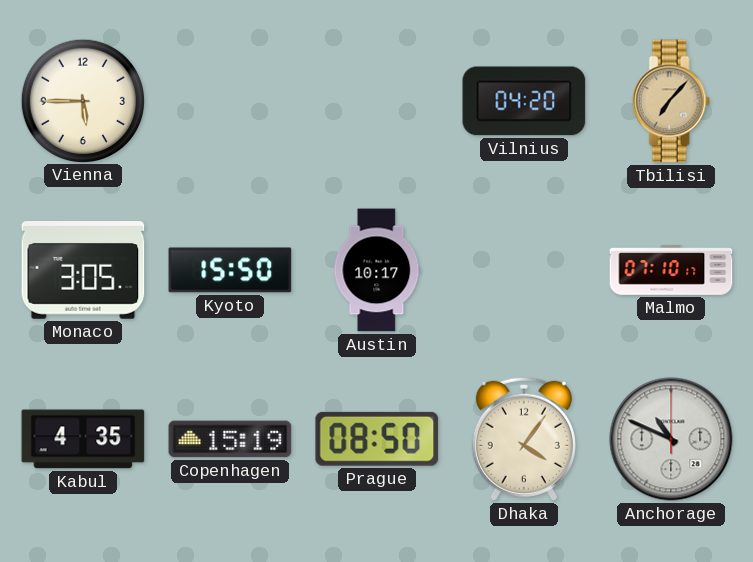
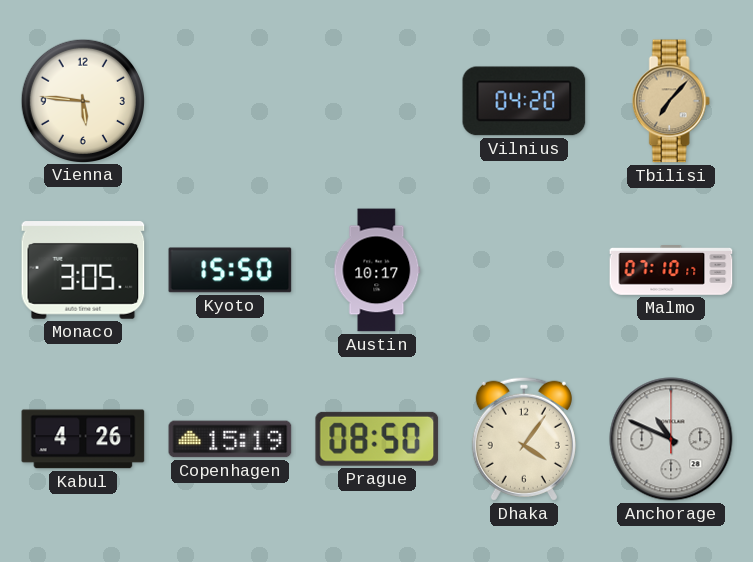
Vienna: 5:45 -> 5:46
Kabul: 4:35 -> 4:26
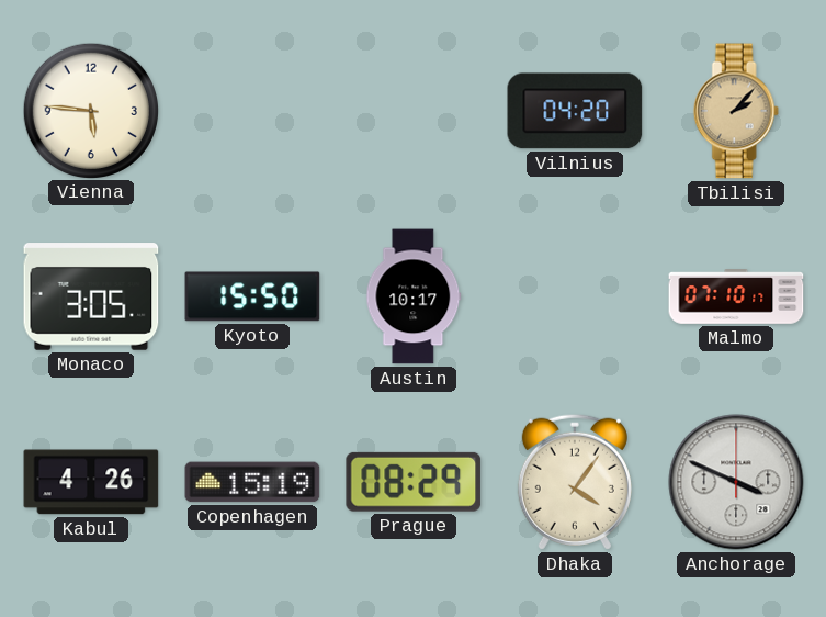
Tbilisi: 7:07 -> 2:07
Prague: 08:50 -> 08:29
Anchorage: 10:49 -> 3:49
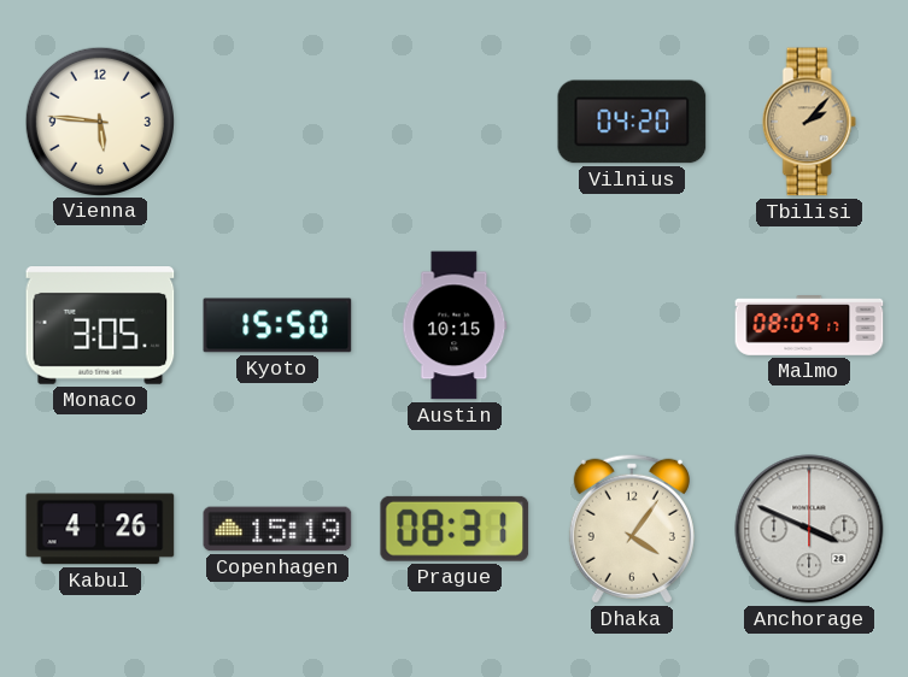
Austin: 10:17 -> 10:15
Malmo: 07:10 -> 08:09
Prague: 08:29 -> 08:31
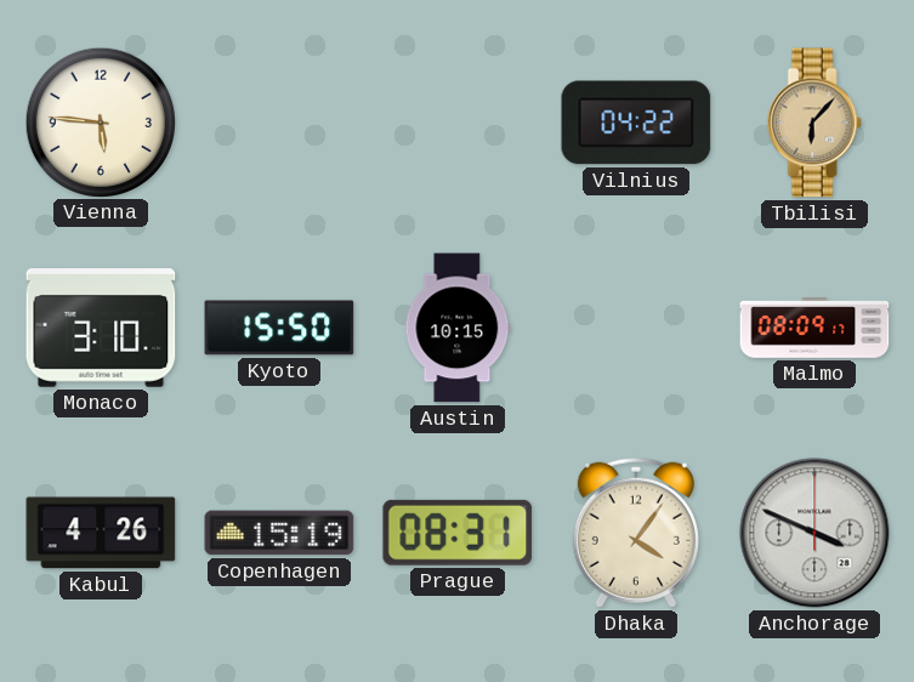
Vilnius: 04:20 -> 04:22
Tbilisi: 2:07 -> 6:07
Monaco: 3:05 -> 3:10
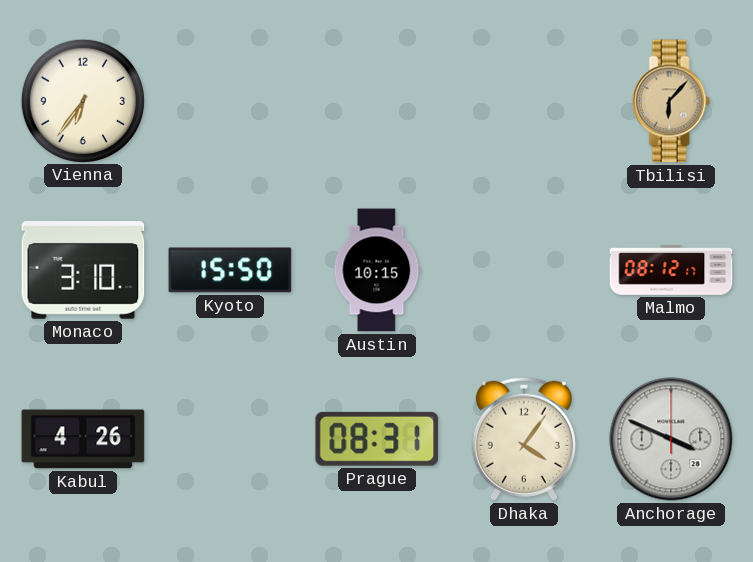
Vienna: 5:46 -> 6:36
Vilnius: 04:22 -> none
Malmo: 08:09 -> 08:12
Copenhagen: 15:19 -> none
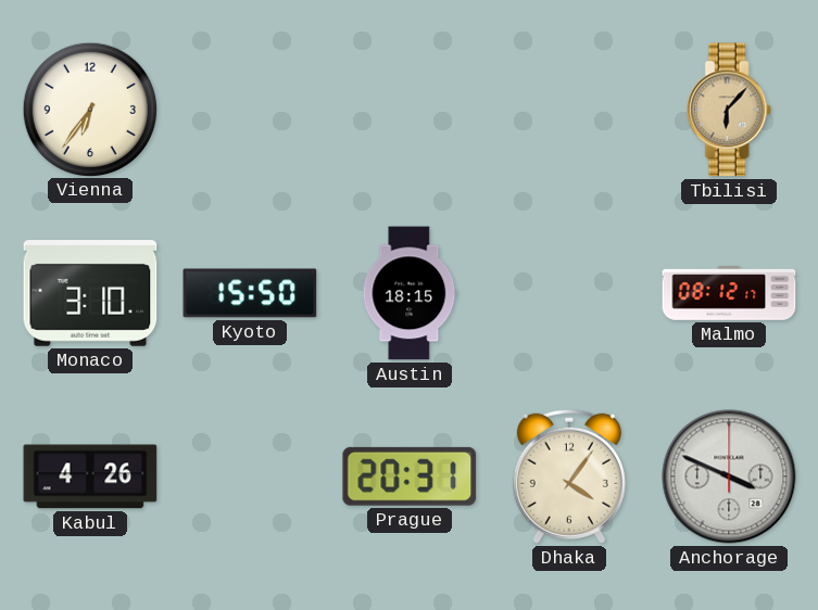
Austin: 10:15 -> 18:15
Prague: 08:31 -> 20:31
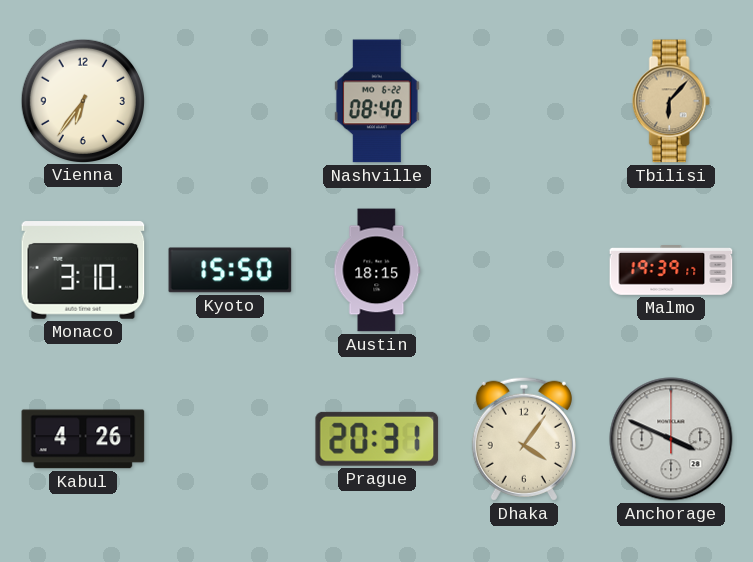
Nashville: none -> 08:40
Malmo: 08:12 -> 19:39
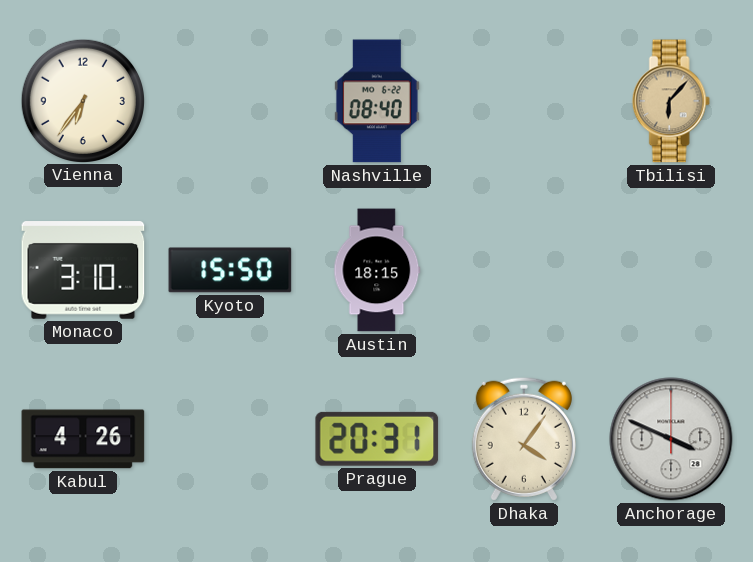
Malmo: 19:39 -> none
